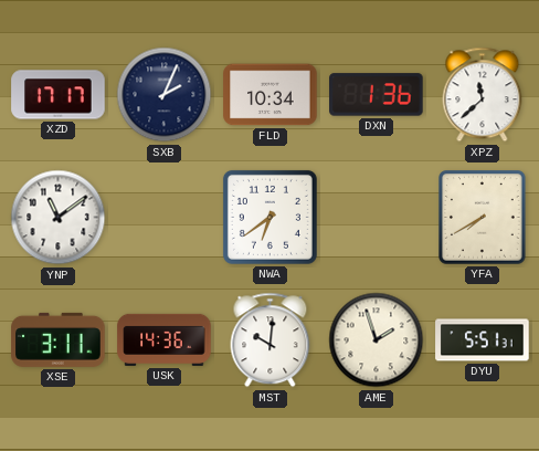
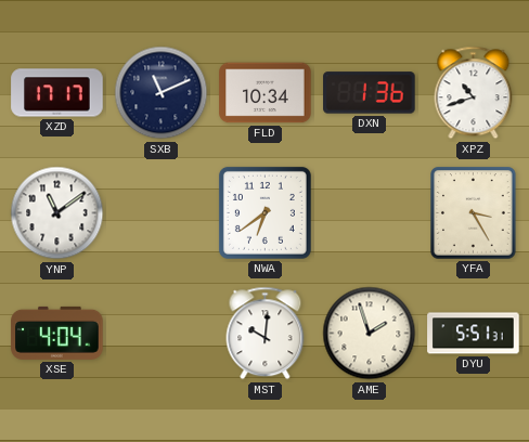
SXB: 2:04 -> 11:11
XPZ: 11:38 -> 10:42
YFA: 7:40 -> 3:25
XSE: 3:11 -> 4:04
USK: 14:36 -> none
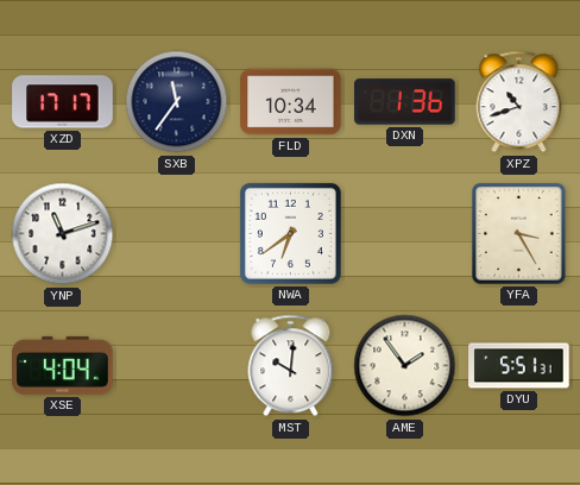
SXB: 11:11 -> 11:36
YNP: 11:09 -> 11:12
AME: 1:57 -> 1:54
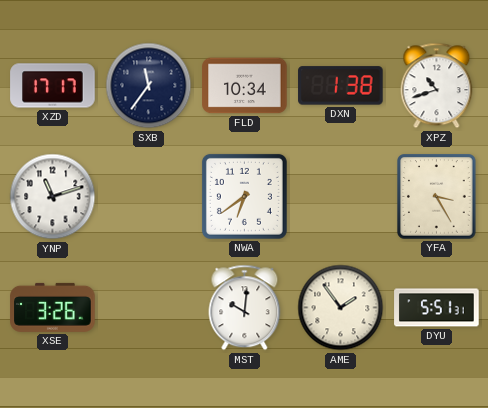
DXN: 1:36 -> 1:38
XSE: 4:04 -> 3:26
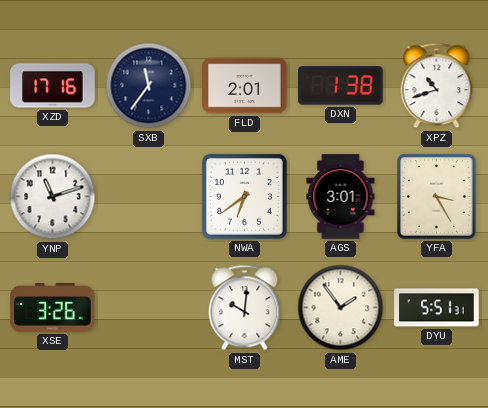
XZD: 17:17 -> 17:16
FLD: 10:34 -> 2:01
AGS: none -> 3:01
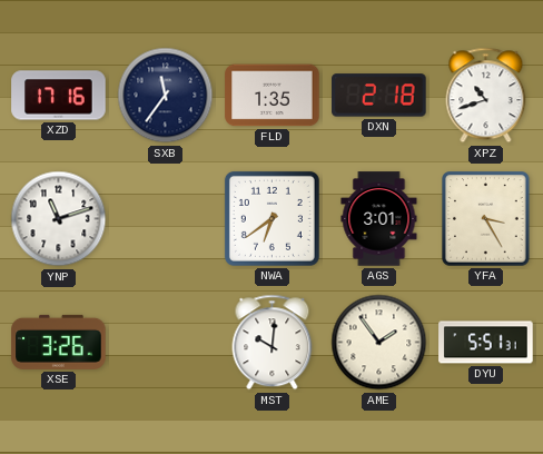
FLD: 2:01 -> 1:35
DXN: 1:38 -> 2:18
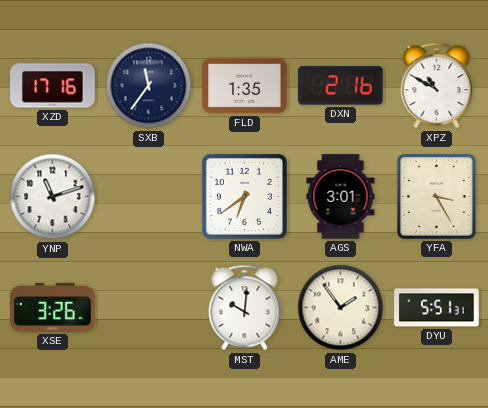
DXN: 2:18 -> 2:16
XPZ: 10:42 -> 10:50
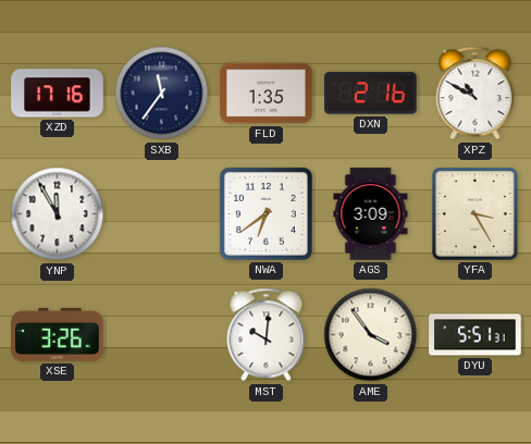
YNP: 11:12 -> 11:55
AGS: 3:01 -> 3:09
AME: 1:54 -> 3:54
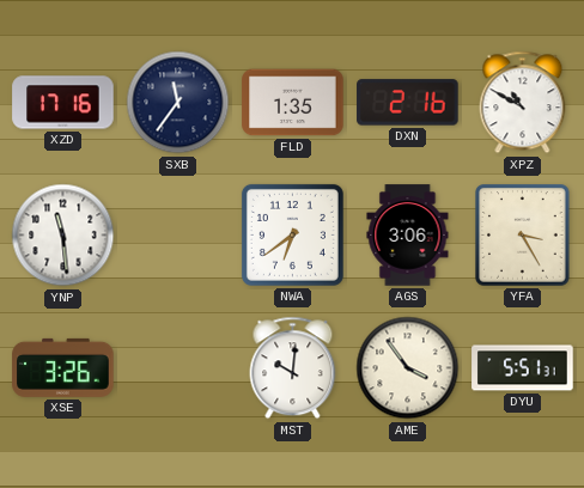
YNP: 11:55 -> 11:29
AGS: 3:09 -> 3:06
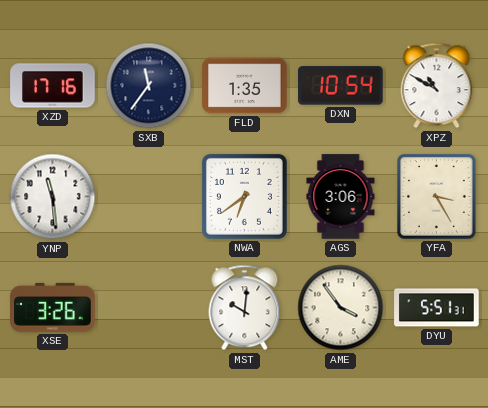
DXN: 2:16 -> 10:54
